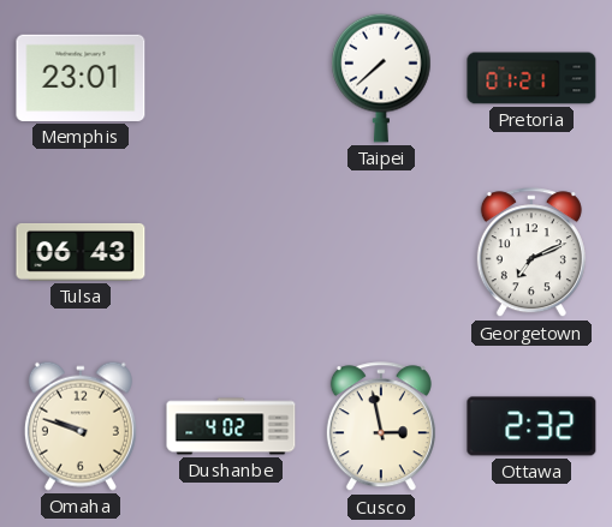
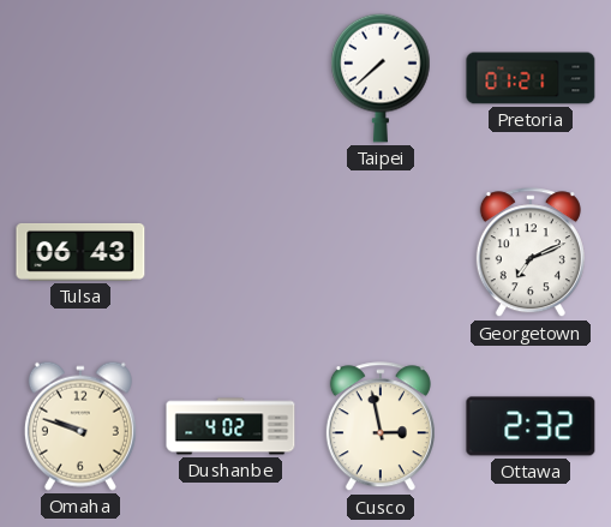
Memphis: 23:01 -> none
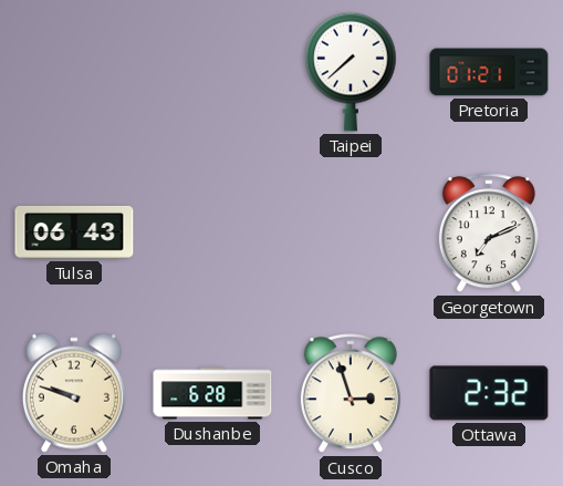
Dushanbe: 4:02 -> 6:28
Cusco: 2:58 -> 2:57
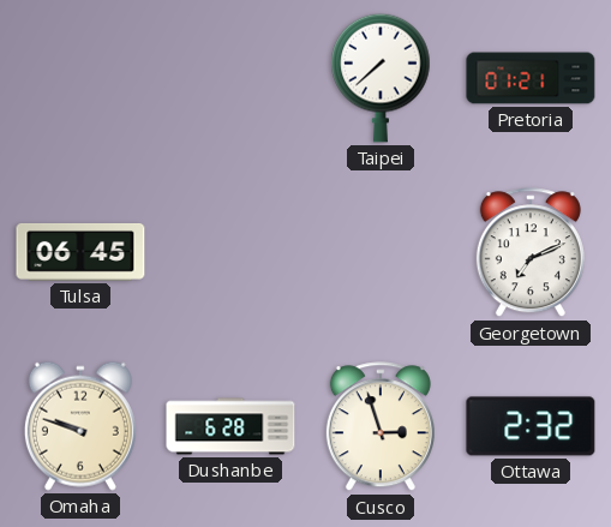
Tulsa: 06:43 -> 06:45
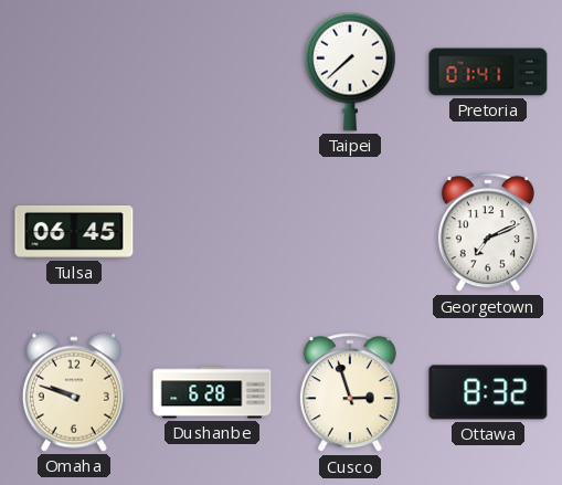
Pretoria: 01:21 -> 01:41
Ottawa: 2:32 -> 8:32
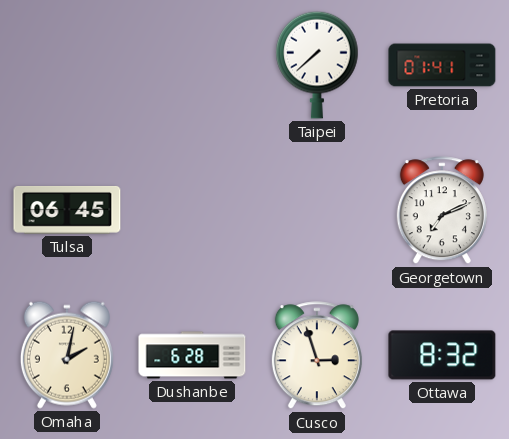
Omaha: 9:48 -> 2:02
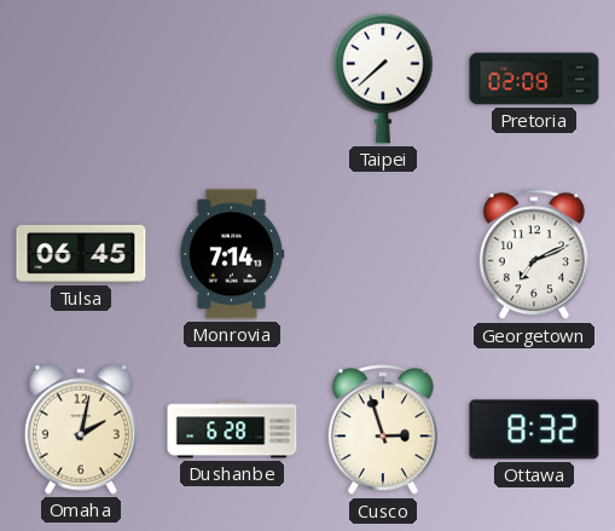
Pretoria: 01:41 -> 02:08
Monrovia: none -> 7:14
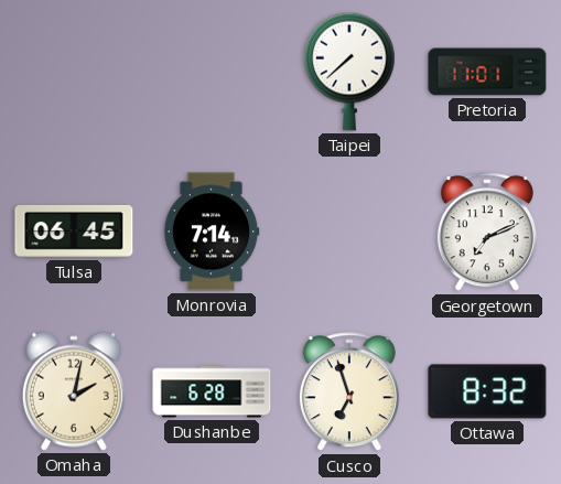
Pretoria: 02:08 -> 11:01
Cusco: 2:57 -> 6:57
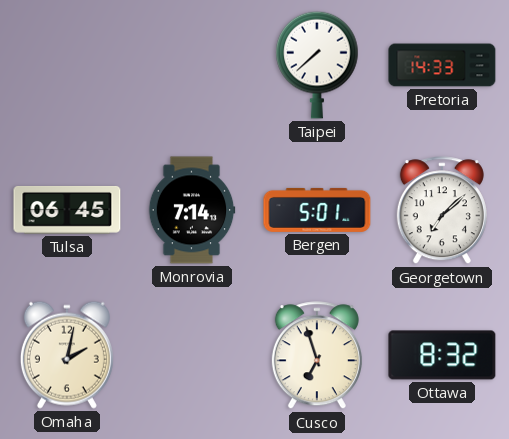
Pretoria: 11:01 -> 14:33
Bergen: none -> 5:01
Georgetown: 7:11 -> 7:08
Dushanbe: 6:28 -> none
